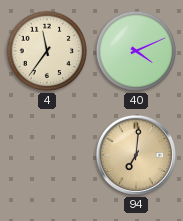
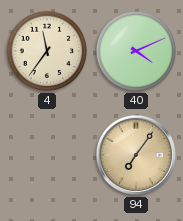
94: 7:01 -> 7:06
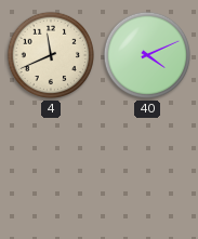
4: 11:36 -> 11:41
94: 7:06 -> none
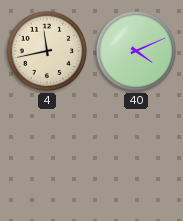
4: 11:41 -> 11:43
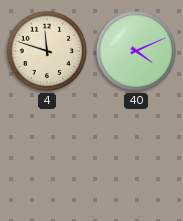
4: 11:43 -> 11:48
